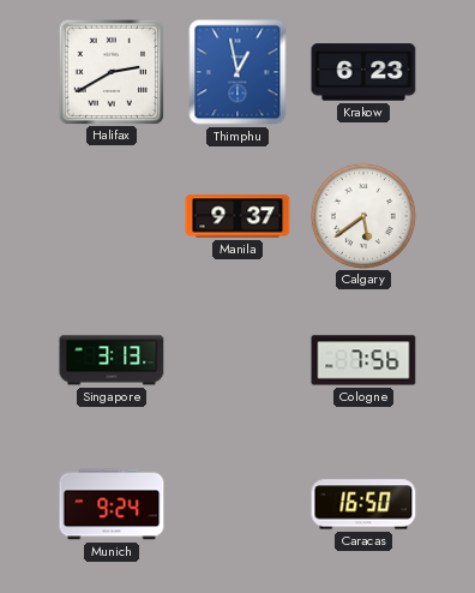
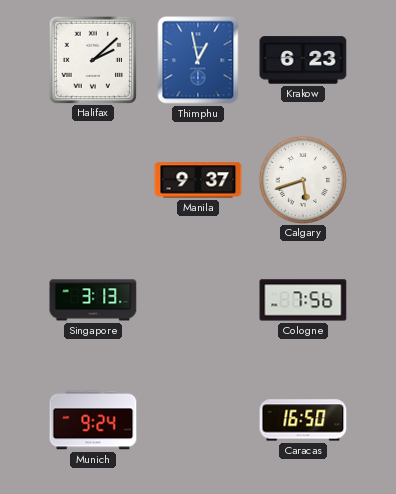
Halifax: 2:40 -> 2:08
Calgary: 5:39 -> 5:42
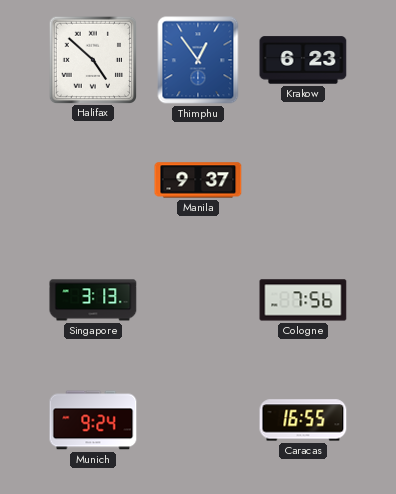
Halifax: 2:08 -> 4:52
Thimphu: 12:58 -> 12:54
Calgary: 5:42 -> none
Caracas: 16:50 -> 16:55
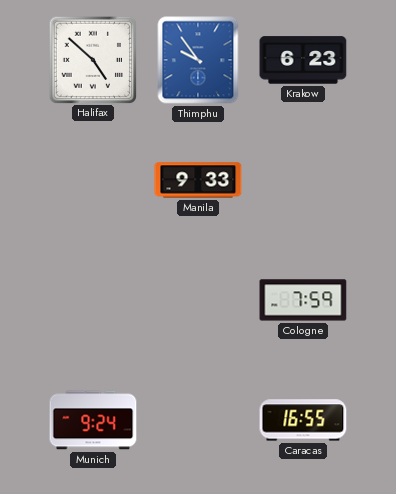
Thimphu: 12:54 -> 9:54
Manila: 9:37 -> 9:33
Singapore: 3:13 -> none
Cologne: 7:56 -> 7:59
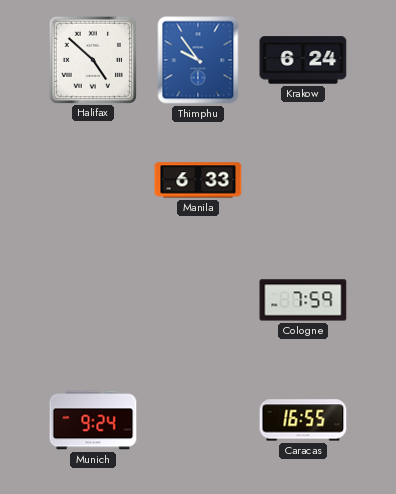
Krakow: 6:23 -> 6:24
Manila: 9:33 -> 6:33
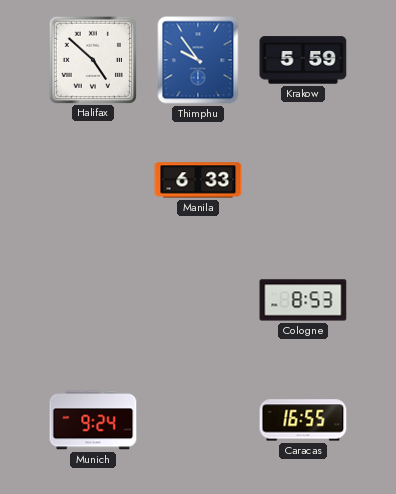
Krakow: 6:24 -> 5:59
Cologne: 7:59 -> 8:53
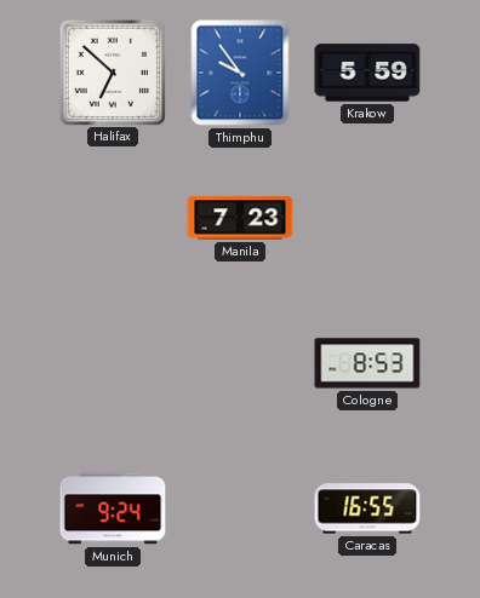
Halifax: 4:52 -> 6:52
Manila: 6:33 -> 7:23
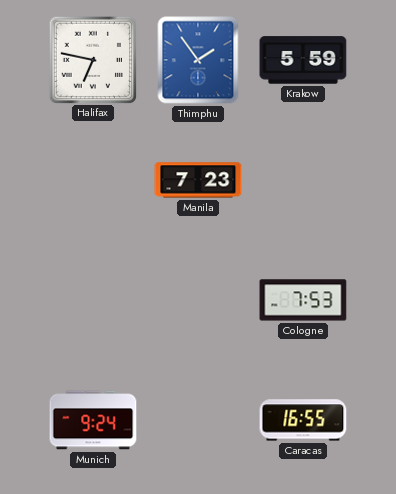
Halifax: 6:52 -> 6:47
Thimphu: 9:54 -> 1:54
Cologne: 8:53 -> 7:53
